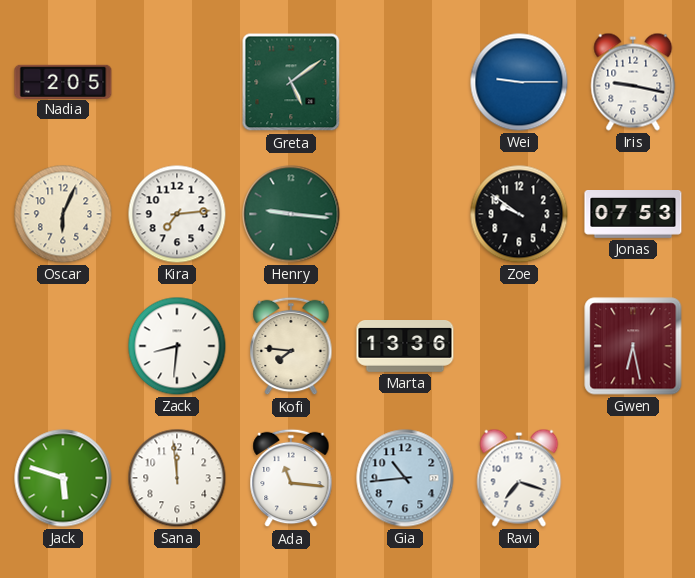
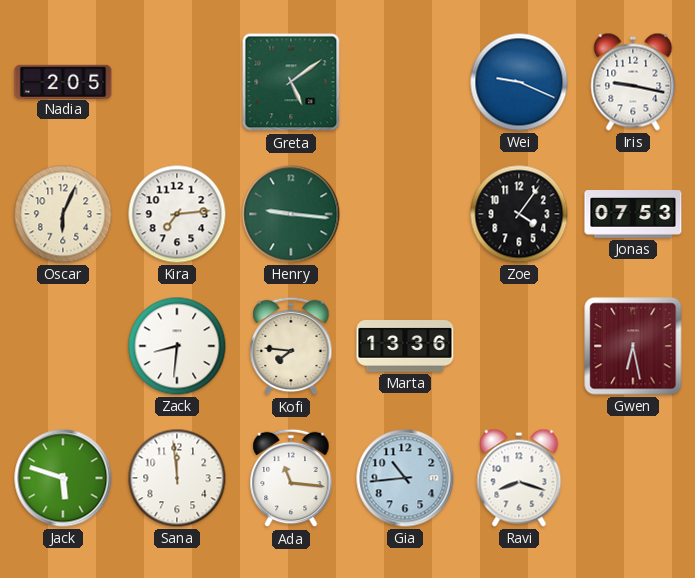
Wei: 9:15 -> 9:19
Zoe: 9:51 -> 4:06
Ravi: 7:18 -> 8:18
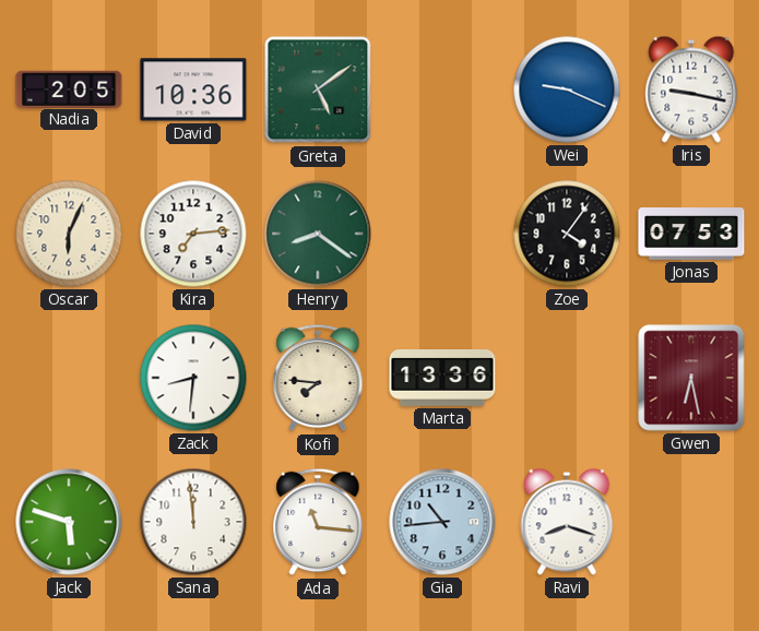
David: none -> 10:36
Henry: 9:16 -> 8:21
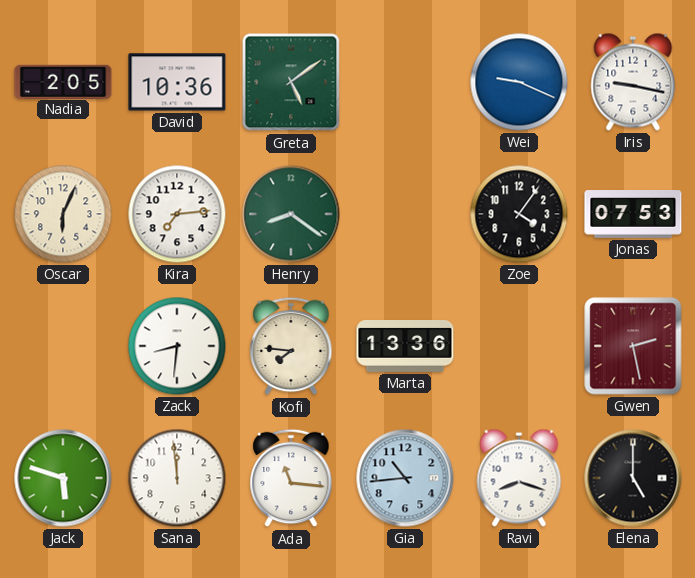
Gwen: 6:28 -> 2:28
Elena: none -> 5:00
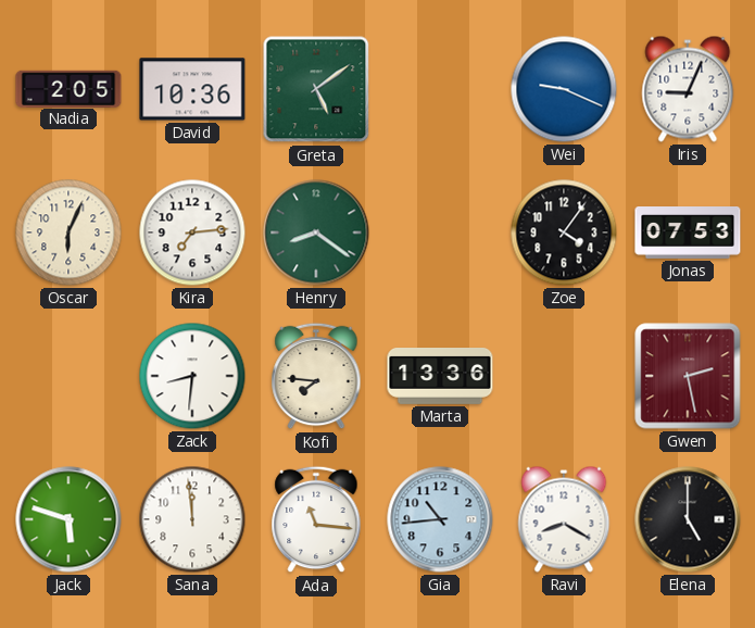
Iris: 9:17 -> 9:04
Ravi: 8:18 -> 8:20
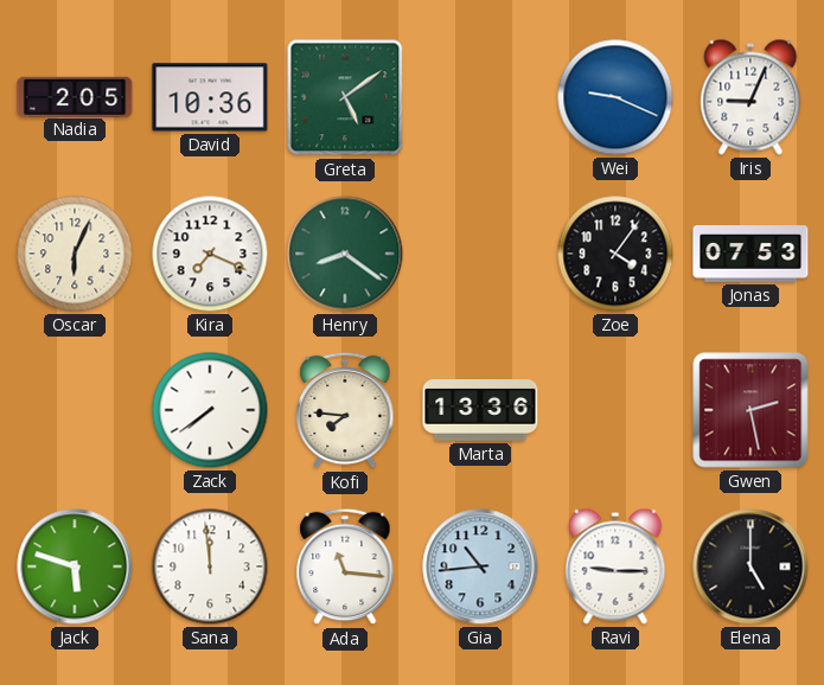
Kira: 7:14 -> 7:19
Zack: 8:31 -> 7:39
Ravi: 8:20 -> 9:15
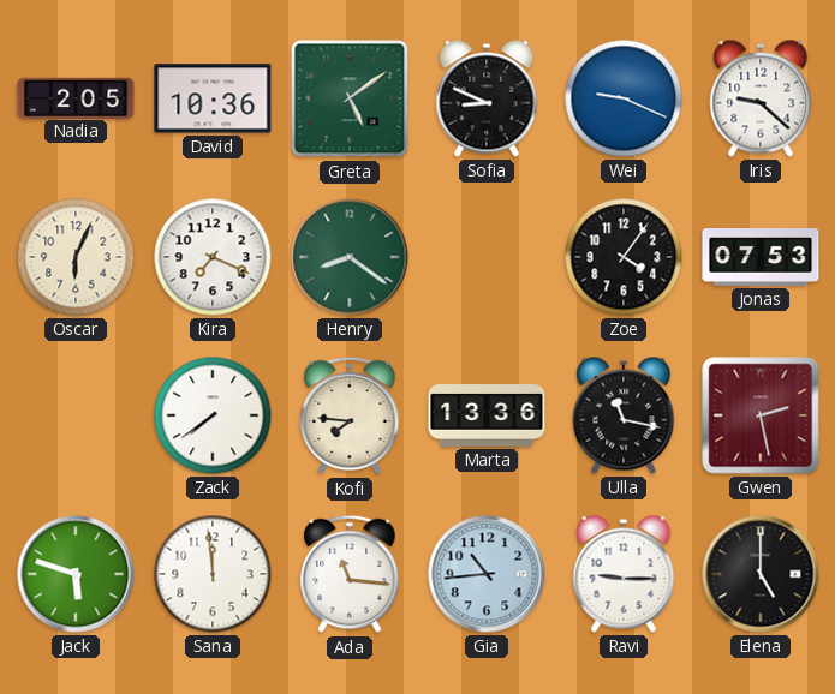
Sofia: none -> 8:49
Iris: 9:04 -> 9:22
Ulla: none -> 11:17
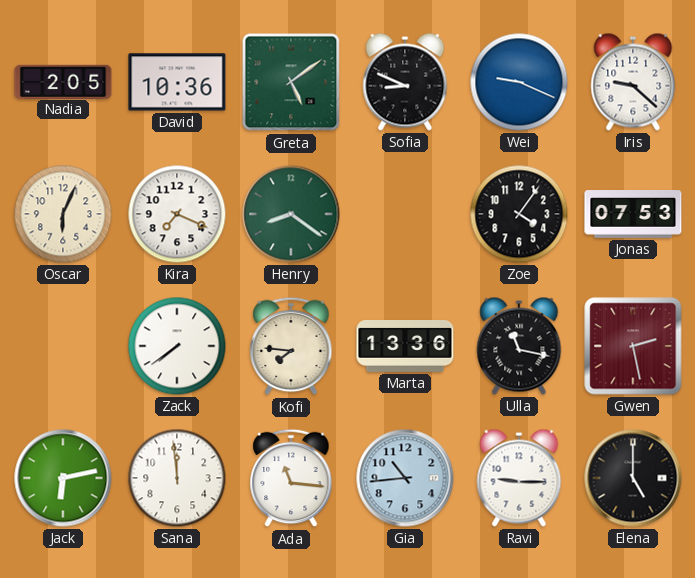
Jack: 5:48 -> 6:13
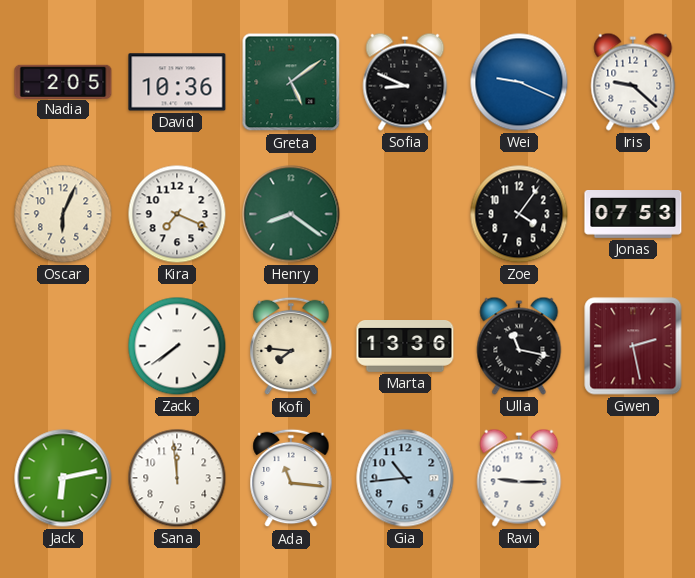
Elena: 5:00 -> none
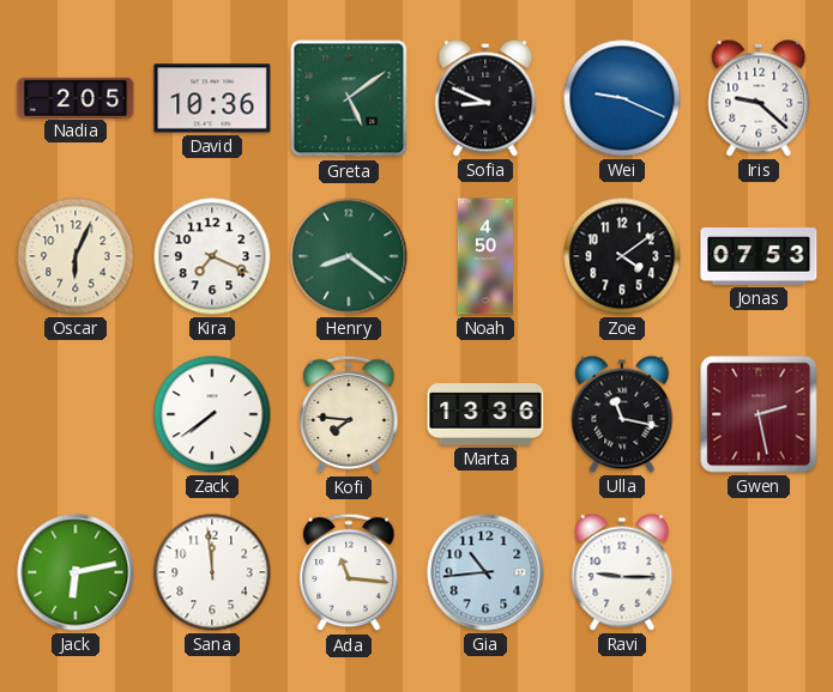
Noah: none -> 4:50
Zoe: 4:06 -> 4:09
